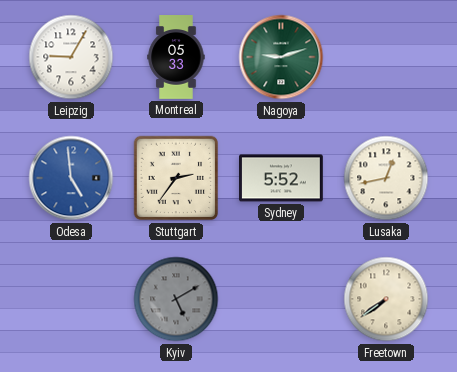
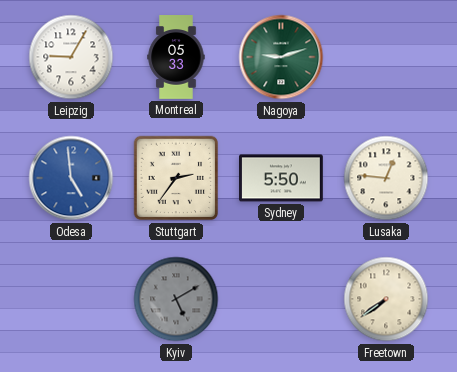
Sydney: 5:52 -> 5:50
Lusaka: 12:43 -> 12:46
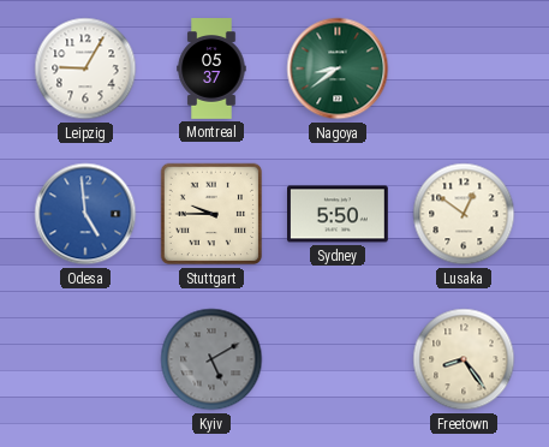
Montreal: 05:33 -> 05:37
Nagoya: 9:12 -> 8:39
Stuttgart: 2:36 -> 9:45
Lusaka: 12:46 -> 12:51
Freetown: 7:39 -> 8:24
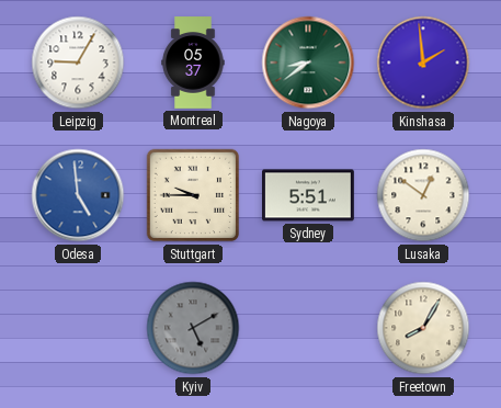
Kinshasa: none -> 1:59
Sydney: 5:50 -> 5:51
Freetown: 8:24 -> 8:05
